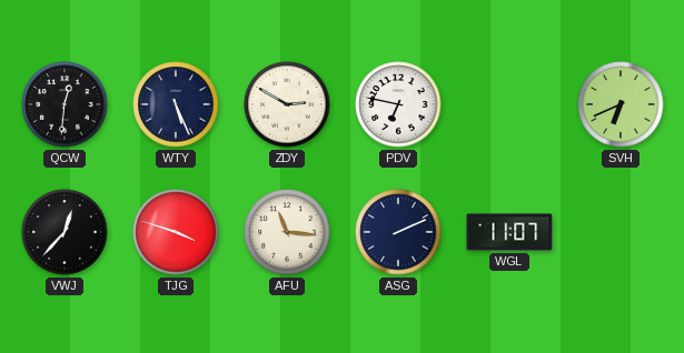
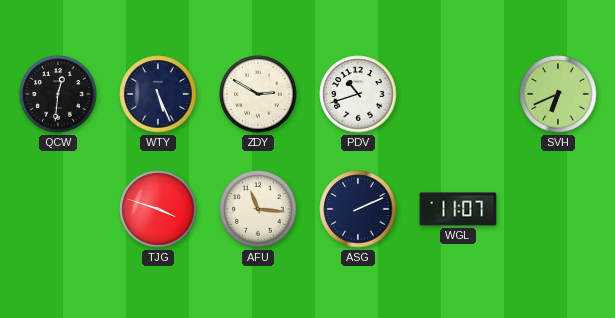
PDV: 6:47 -> 10:42
VWJ: 12:37 -> none
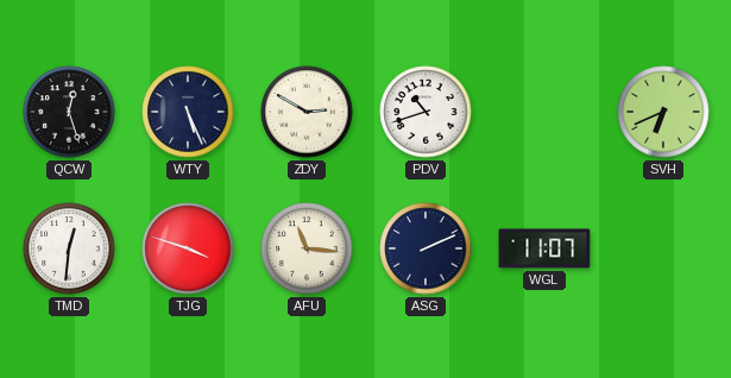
QCW: 12:31 -> 12:27
TMD: none -> 12:31
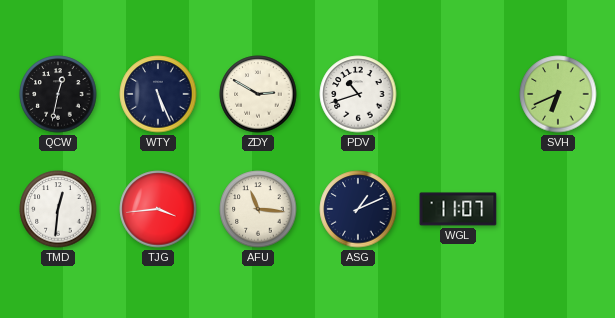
QCW: 12:27 -> 12:32
TJG: 3:48 -> 3:44
ASG: 2:11 -> 1:11
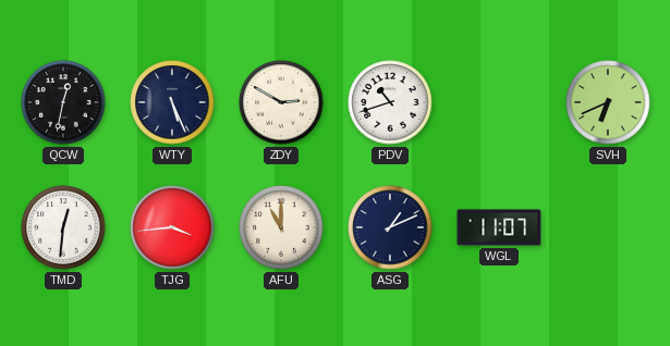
AFU: 11:16 -> 11:00
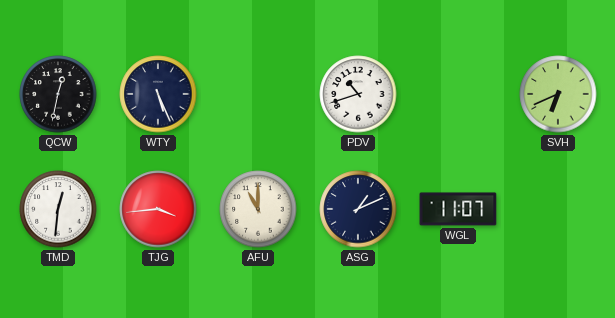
ZDY: 2:50 -> none
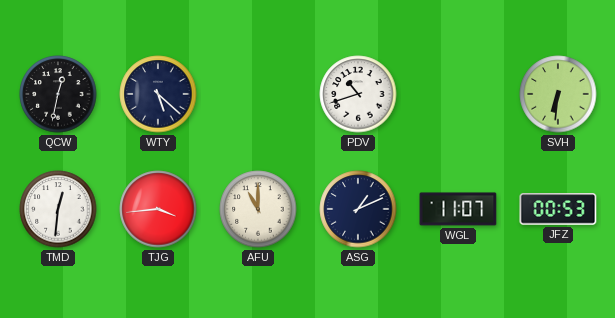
WTY: 5:26 -> 5:22
SVH: 6:41 -> 6:31
JFZ: none -> 00:53
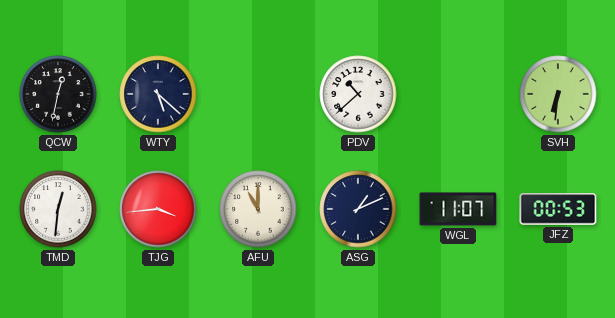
PDV: 10:42 -> 10:38
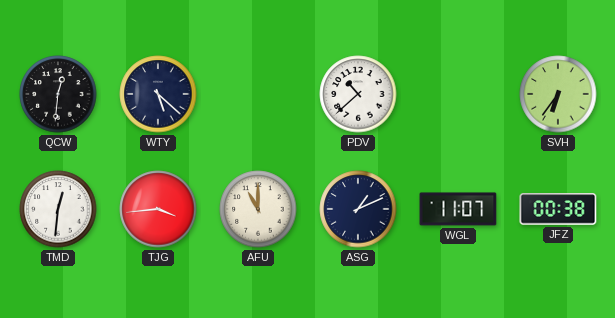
QCW: 12:32 -> 12:31
SVH: 6:31 -> 6:36
JFZ: 00:53 -> 00:38
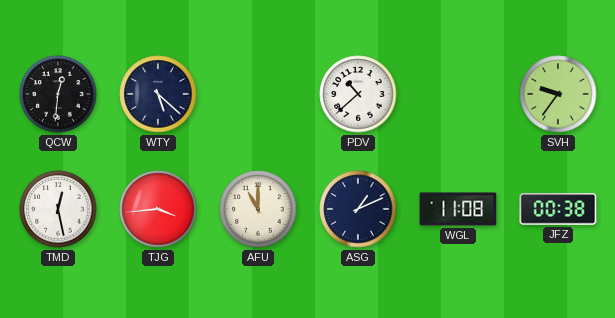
SVH: 6:36 -> 9:36
TMD: 12:31 -> 12:28
WGL: 11:07 -> 11:08
